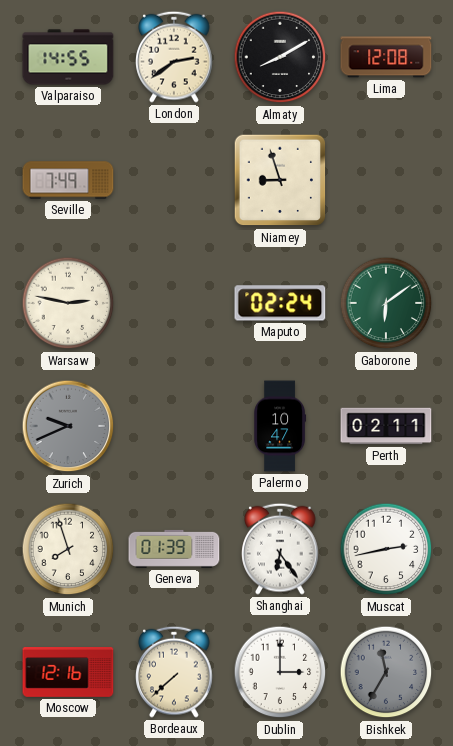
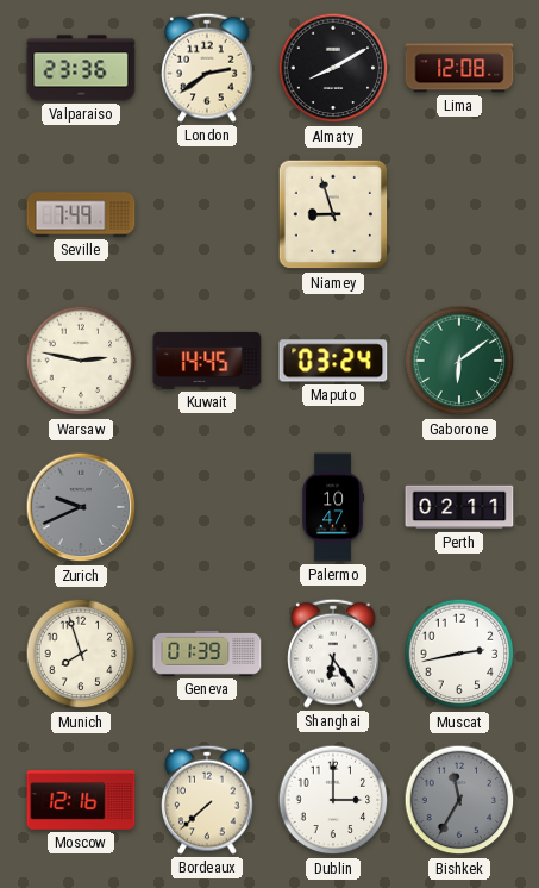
Valparaiso: 14:55 -> 23:36
Kuwait: none -> 14:45
Maputo: 02:24 -> 03:24
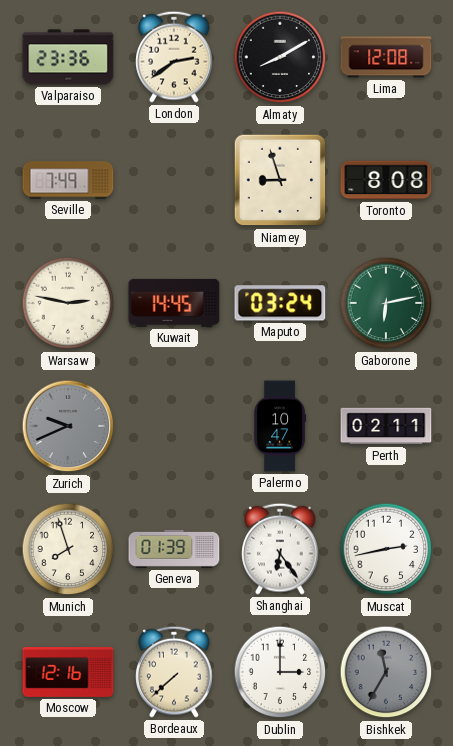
Toronto: none -> 8:08
Gaborone: 6:09 -> 6:13
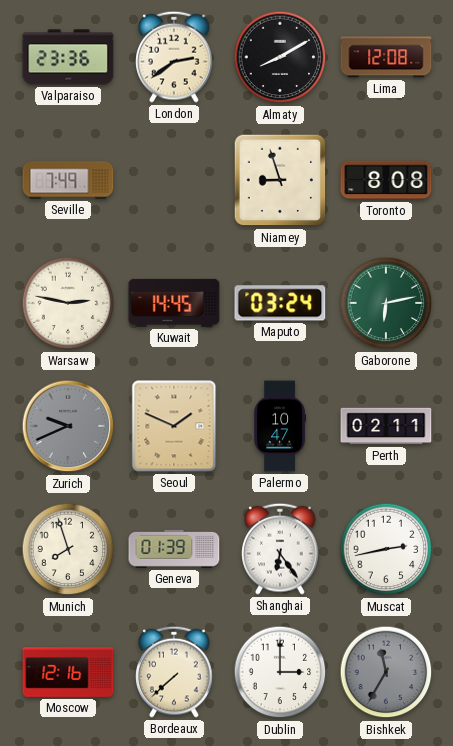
Seoul: none -> 1:49
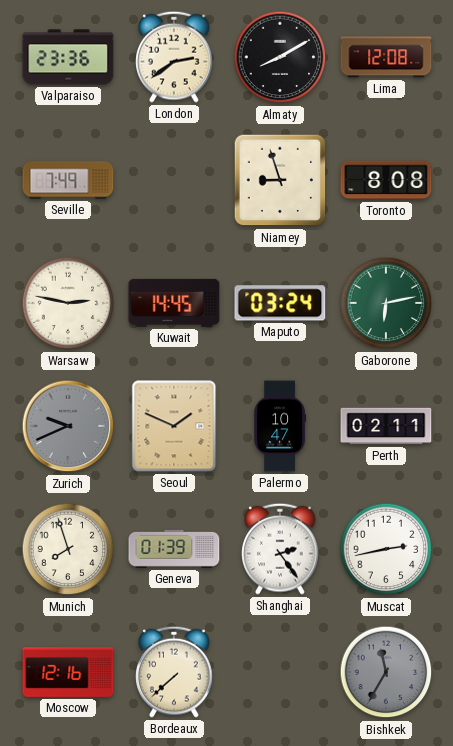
Shanghai: 6:24 -> 2:24
Dublin: 3:00 -> none
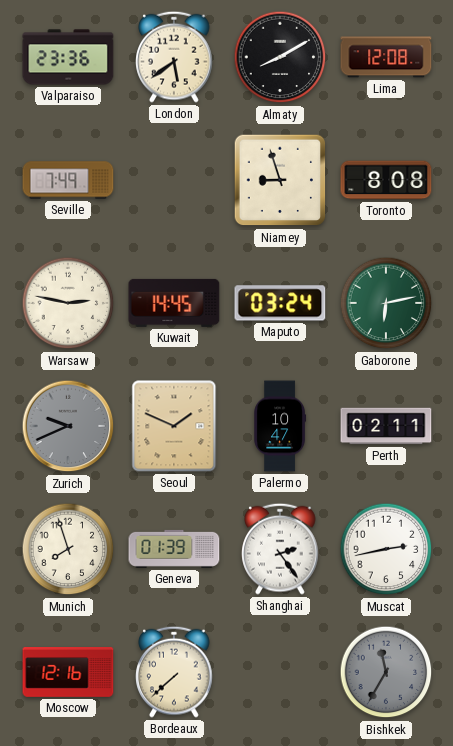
London: 2:39 -> 5:39
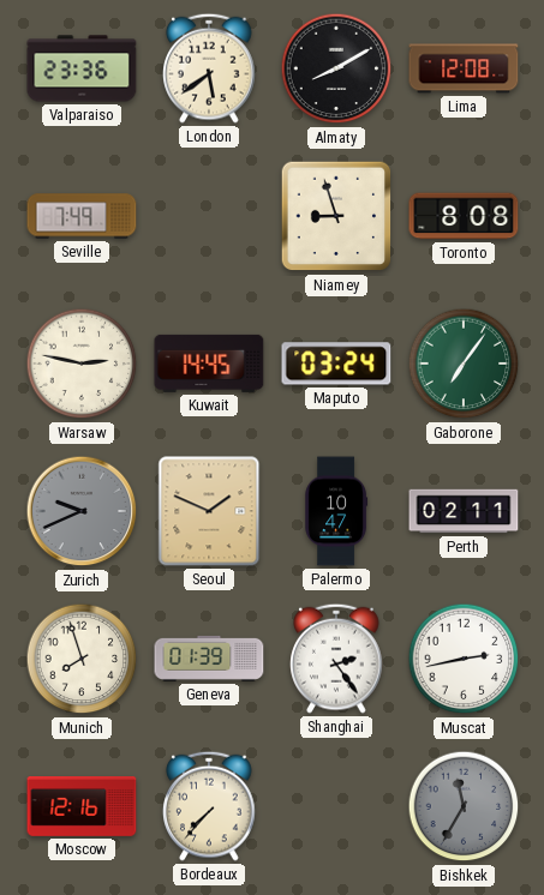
Gaborone: 6:13 -> 7:06
Bordeaux: 7:38 -> 7:37
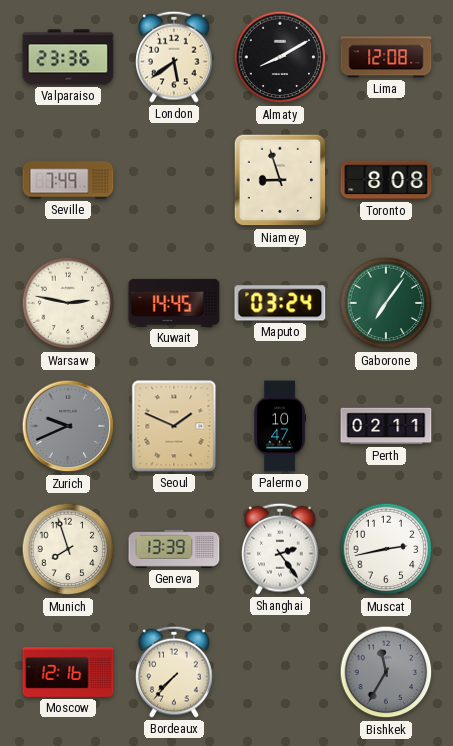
Geneva: 01:39 -> 13:39
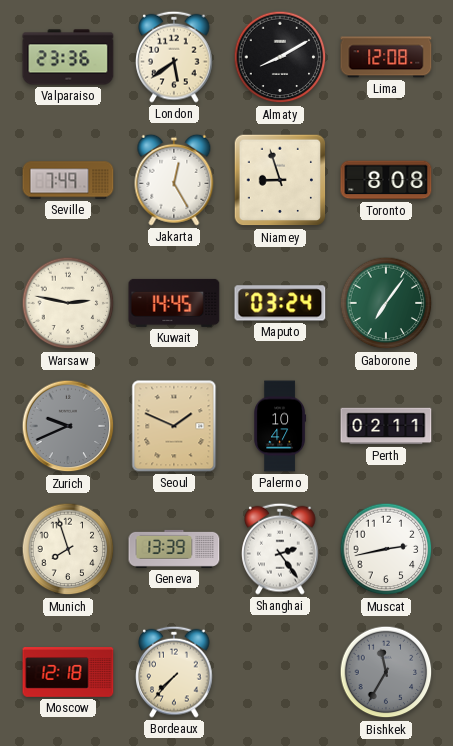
Jakarta: none -> 12:25
Moscow: 12:16 -> 12:18
